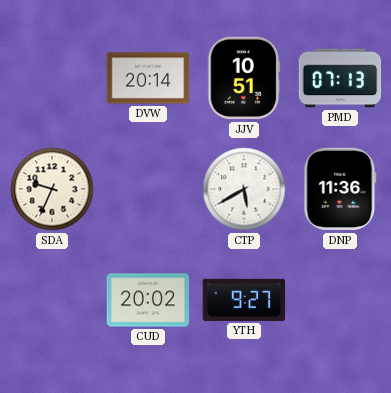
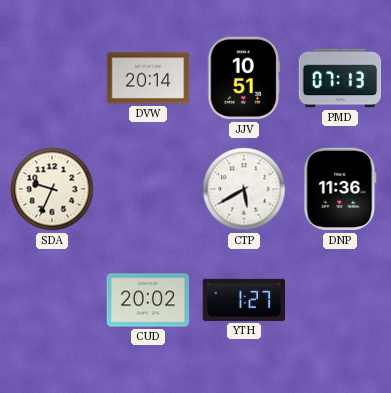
YTH: 9:27 -> 1:27
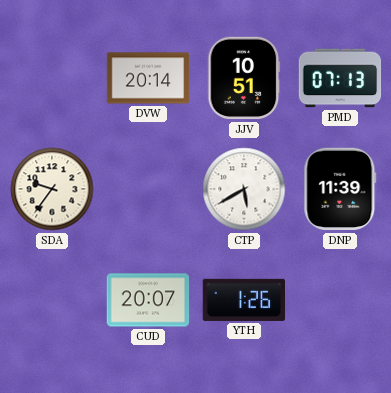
SDA: 9:34 -> 9:36
DNP: 11:36 -> 11:39
CUD: 20:02 -> 20:07
YTH: 1:27 -> 1:26
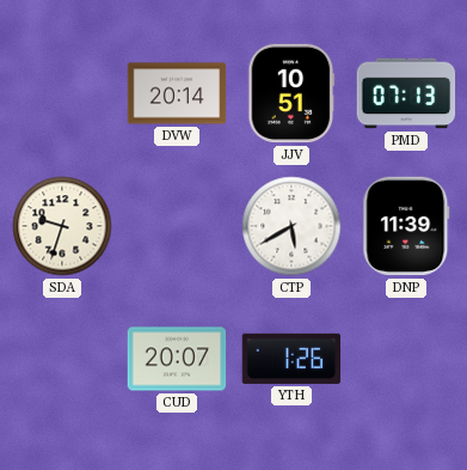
SDA: 9:36 -> 9:33
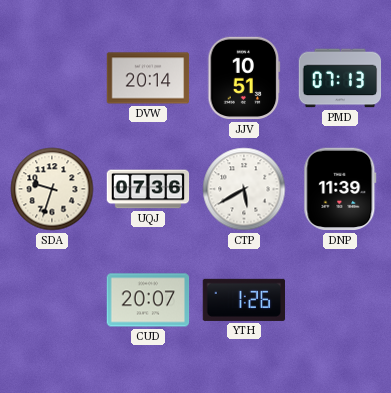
UQJ: none -> 07:36
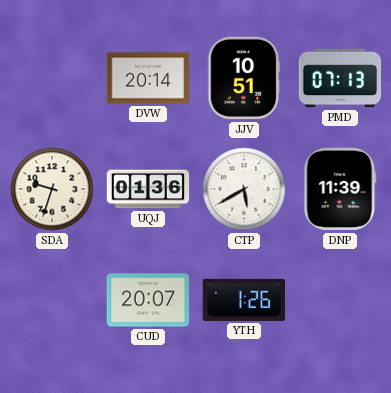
UQJ: 07:36 -> 01:36
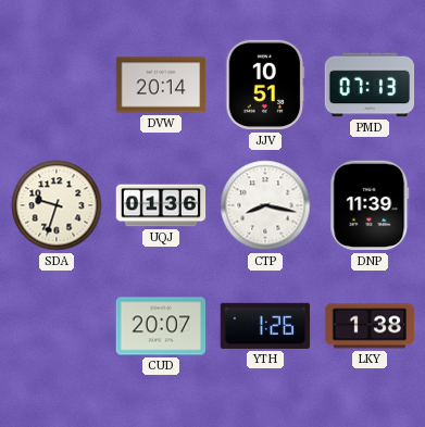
CTP: 5:40 -> 8:17
LKY: none -> 1:38
